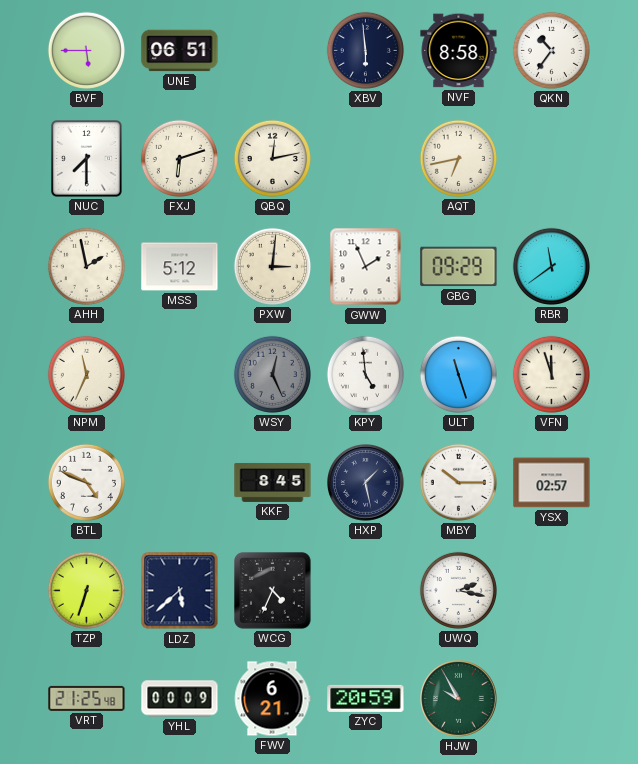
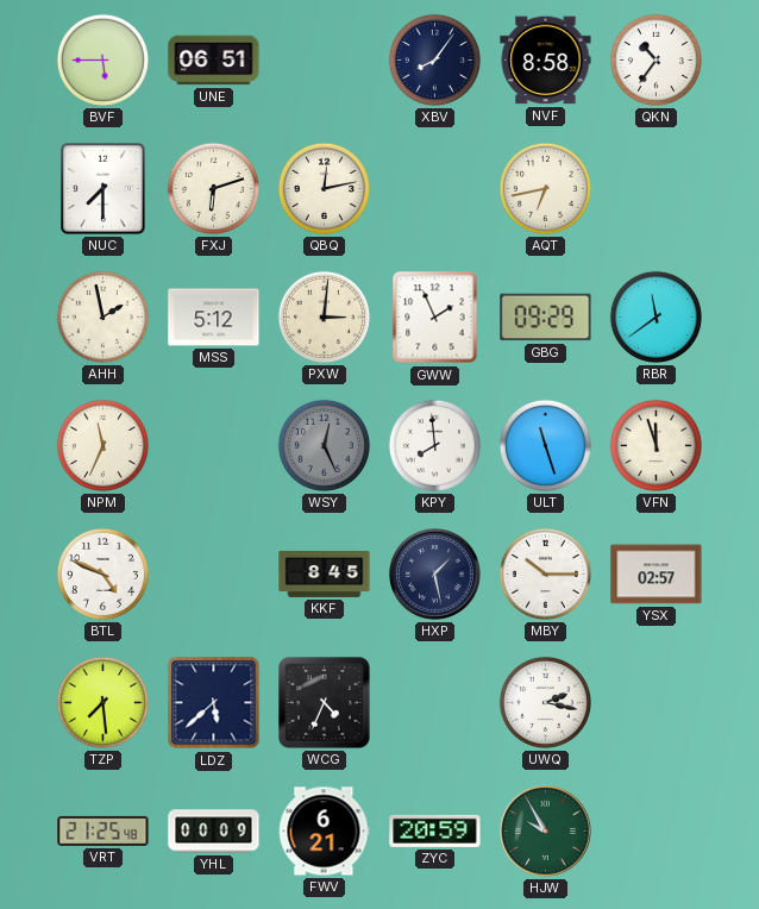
XBV: 5:59 -> 8:06
KPY: 4:59 -> 7:59
TZP: 6:33 -> 7:29
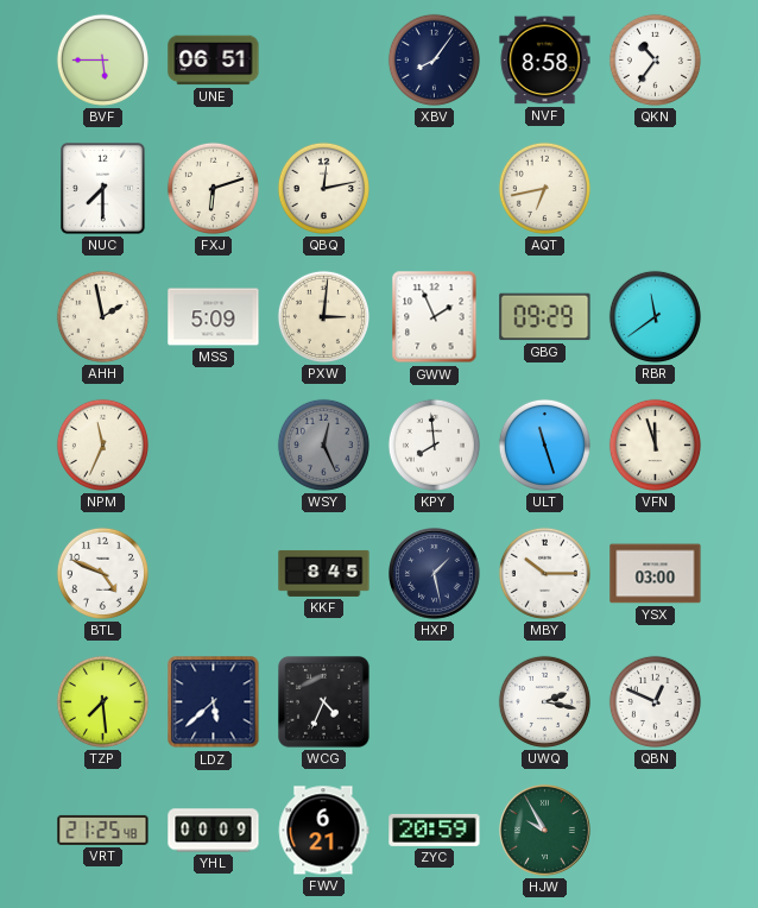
MSS: 5:12 -> 5:09
YSX: 02:57 -> 03:00
QBN: none -> 12:49
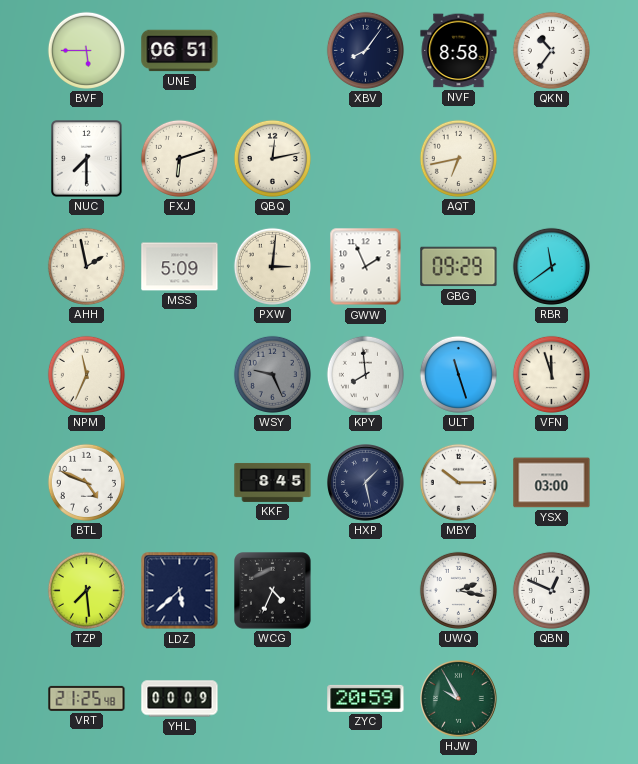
WSY: 12:26 -> 9:26
FWV: 6:21 -> none
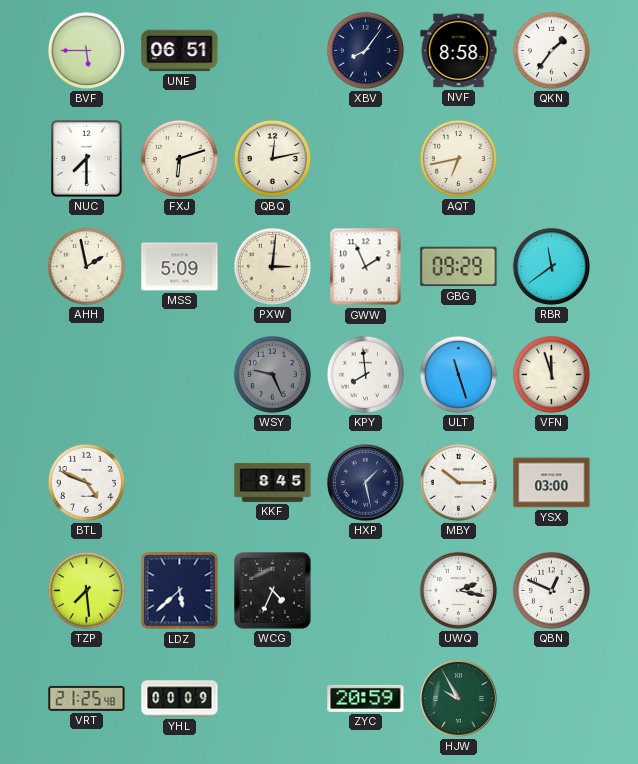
QKN: 10:36 -> 1:36
NPM: 11:34 -> none
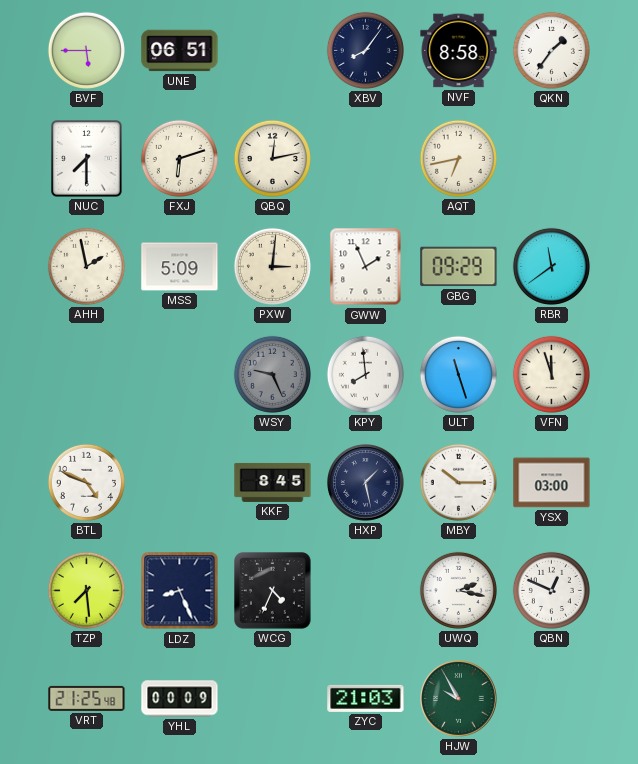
LDZ: 5:38 -> 8:26
ZYC: 20:59 -> 21:03
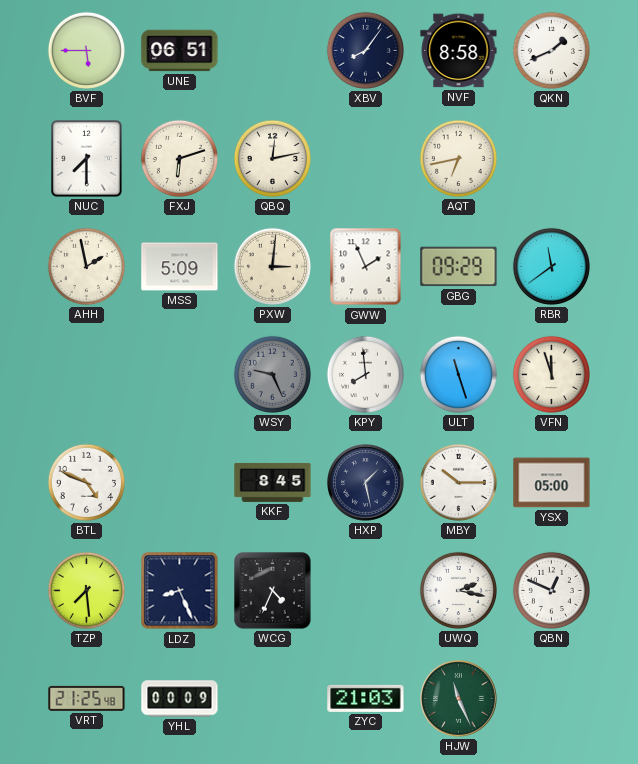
QKN: 1:36 -> 1:41
YSX: 03:00 -> 05:00
HJW: 9:55 -> 11:26
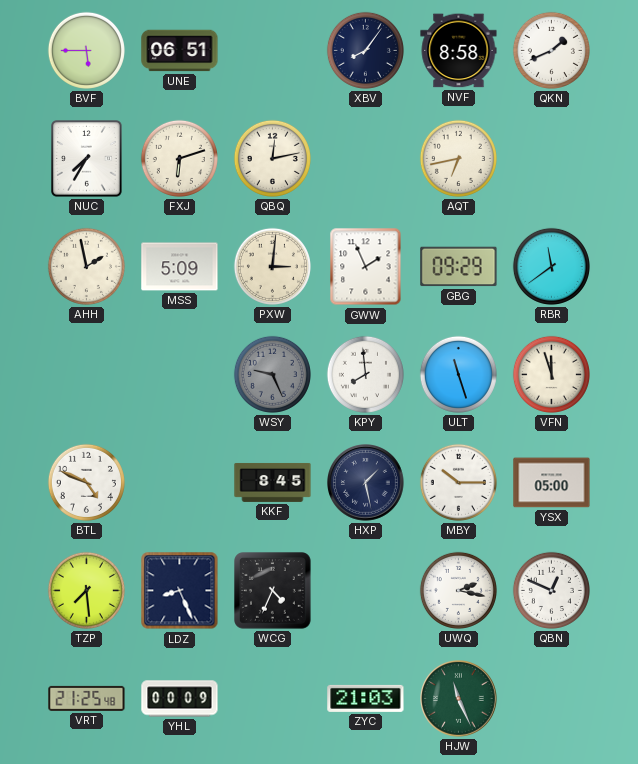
NUC: 7:30 -> 7:35
